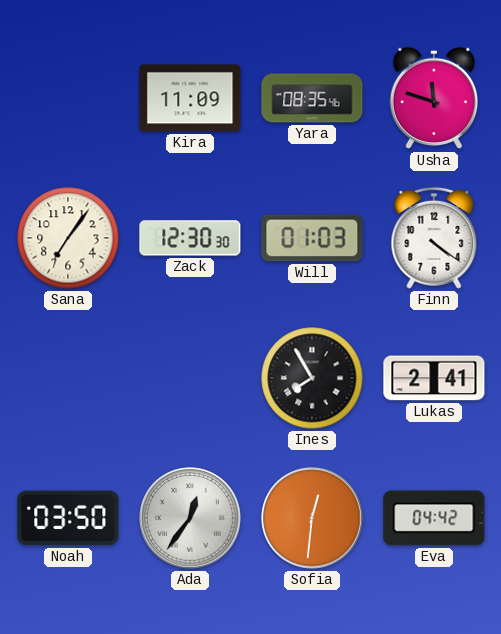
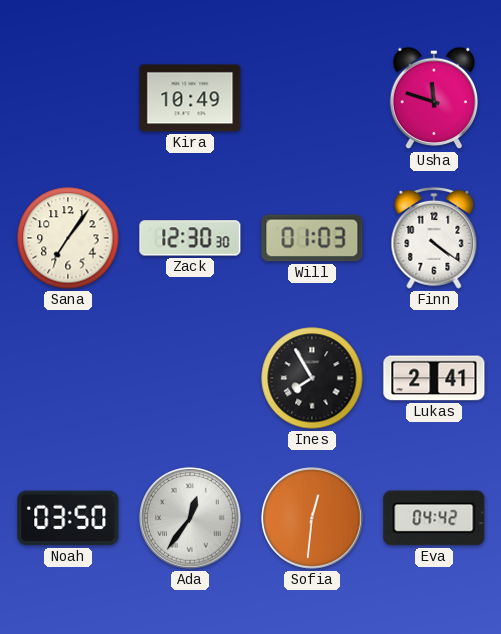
Kira: 11:09 -> 10:49
Yara: 08:35 -> none
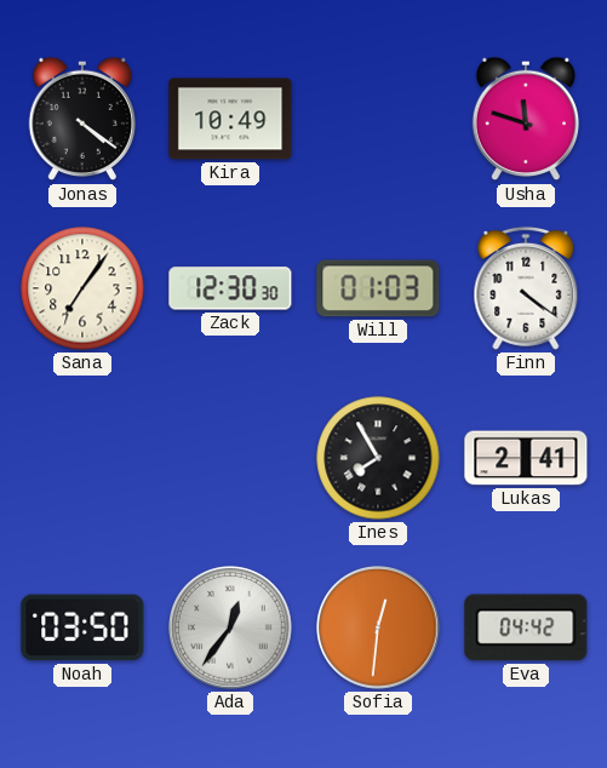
Jonas: none -> 4:21
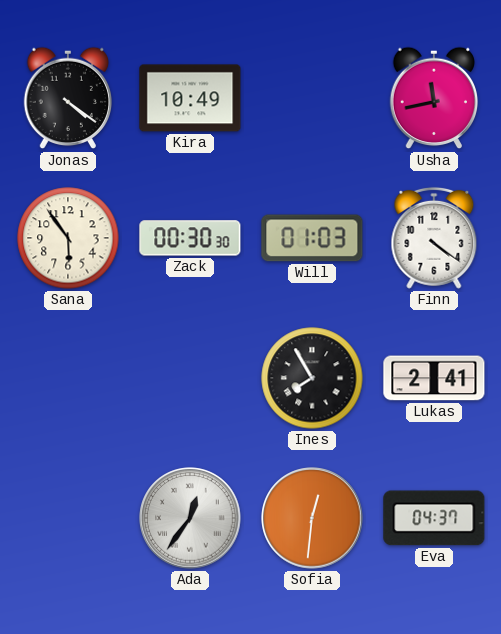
Usha: 11:48 -> 11:43
Sana: 7:06 -> 5:54
Zack: 12:30 -> 00:30
Noah: 03:50 -> none
Eva: 04:42 -> 04:37
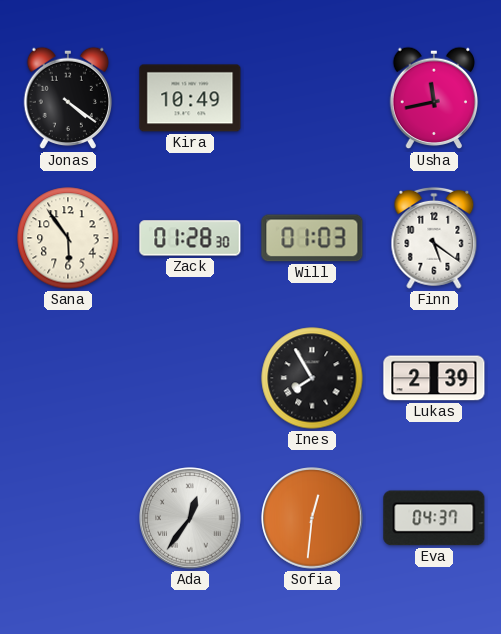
Zack: 00:30 -> 01:28
Finn: 4:21 -> 5:21
Lukas: 2:41 -> 2:39
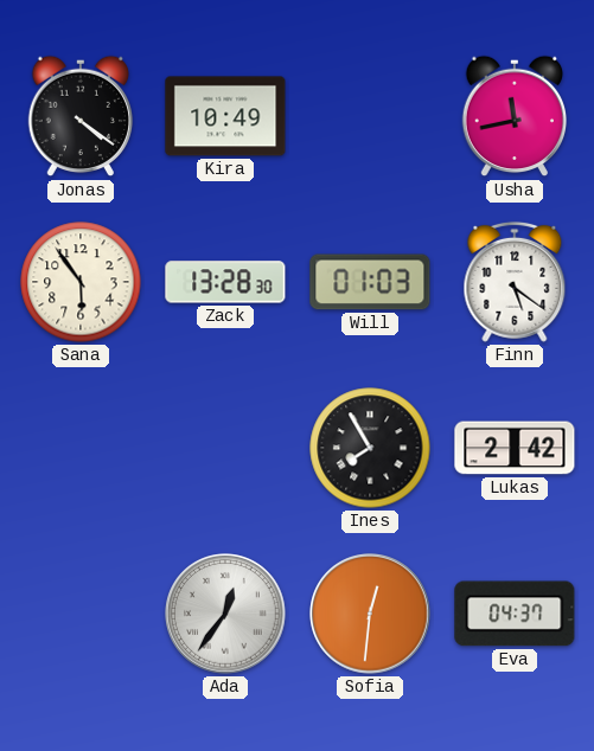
Zack: 01:28 -> 13:28
Lukas: 2:39 -> 2:42
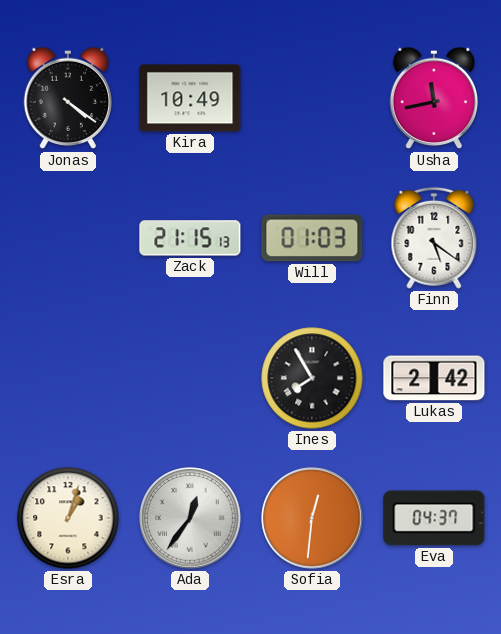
Sana: 5:54 -> none
Zack: 13:28 -> 21:15
Esra: none -> 1:03
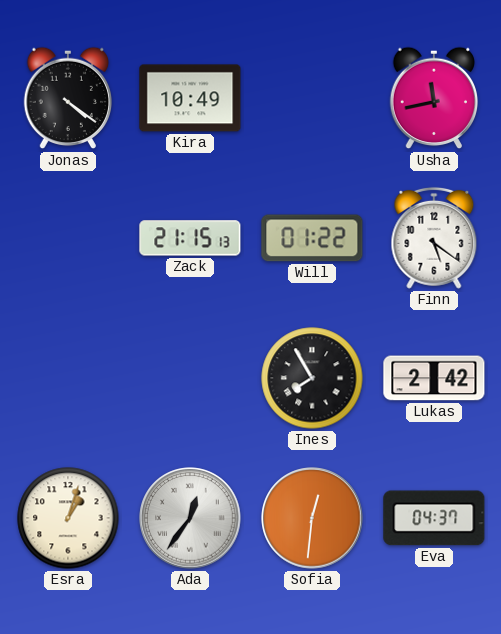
Will: 01:03 -> 01:22
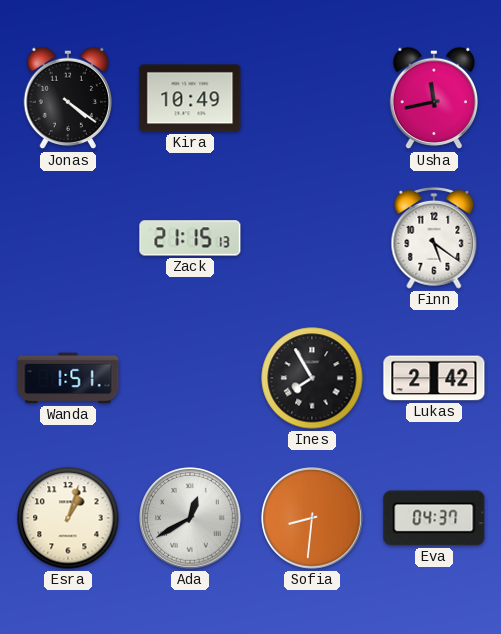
Will: 01:22 -> none
Wanda: none -> 1:51
Ada: 12:36 -> 12:40
Sofia: 12:31 -> 8:31
